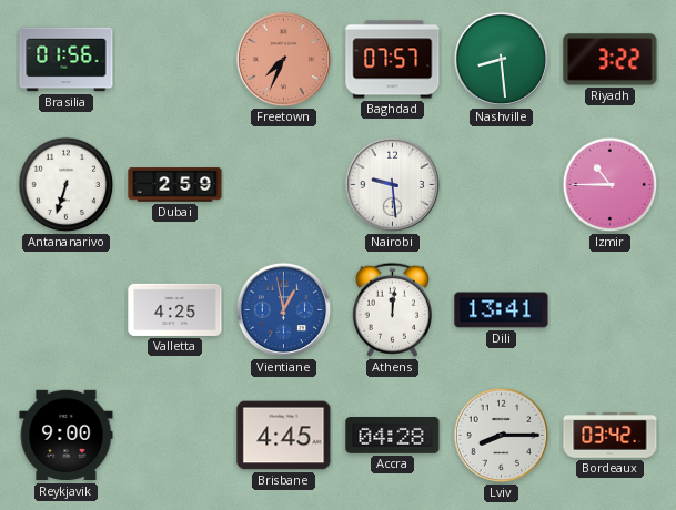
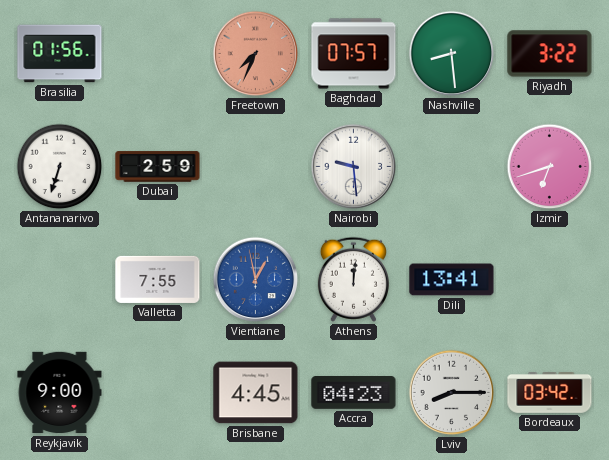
Izmir: 10:45 -> 6:42
Valletta: 4:25 -> 7:55
Accra: 04:28 -> 04:23
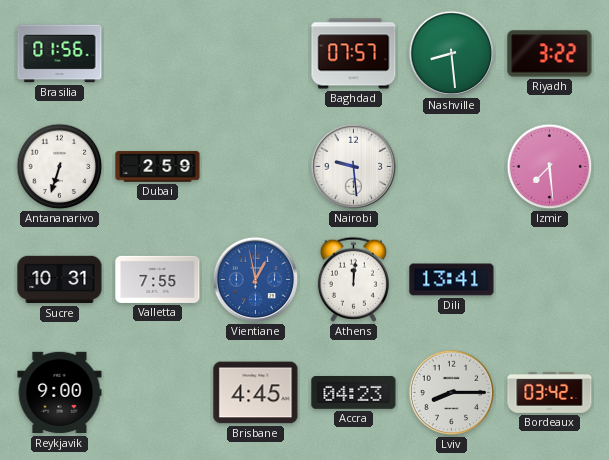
Freetown: 7:34 -> none
Izmir: 6:42 -> 7:29
Sucre: none -> 10:31
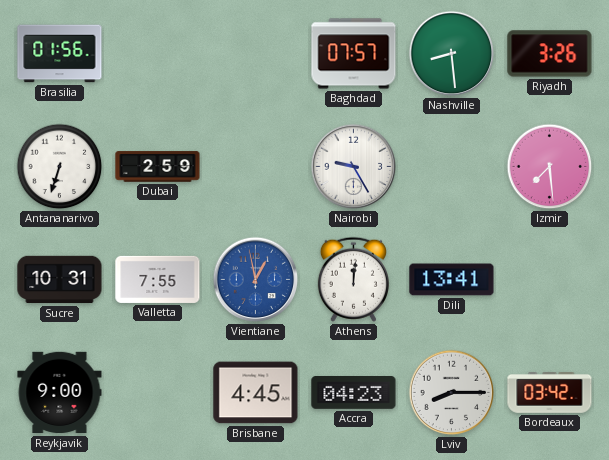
Riyadh: 3:22 -> 3:26
Nairobi: 9:29 -> 9:25
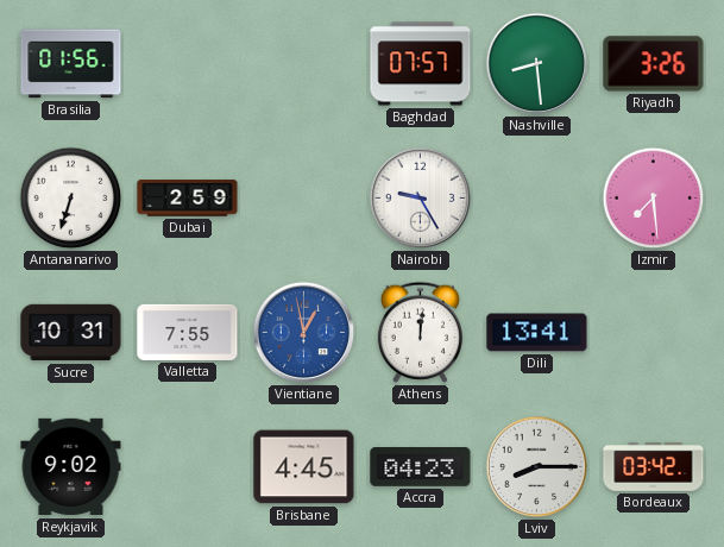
Reykjavik: 9:00 -> 9:02
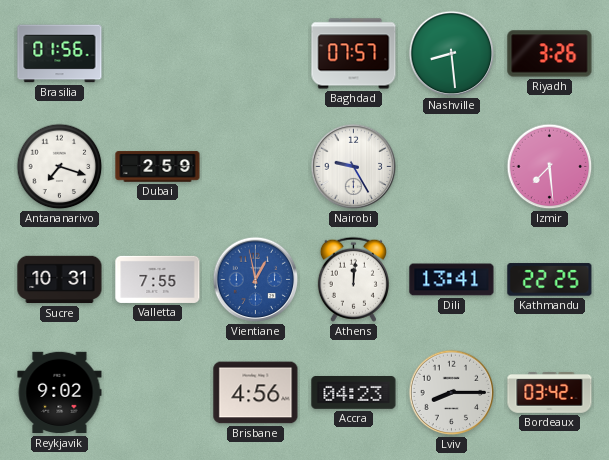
Antananarivo: 6:33 -> 7:18
Kathmandu: none -> 22:25
Brisbane: 4:45 -> 4:56
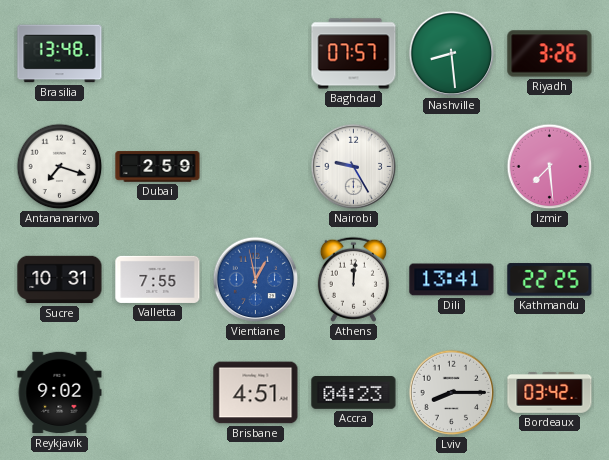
Brasilia: 01:56 -> 13:48
Brisbane: 4:56 -> 4:51
